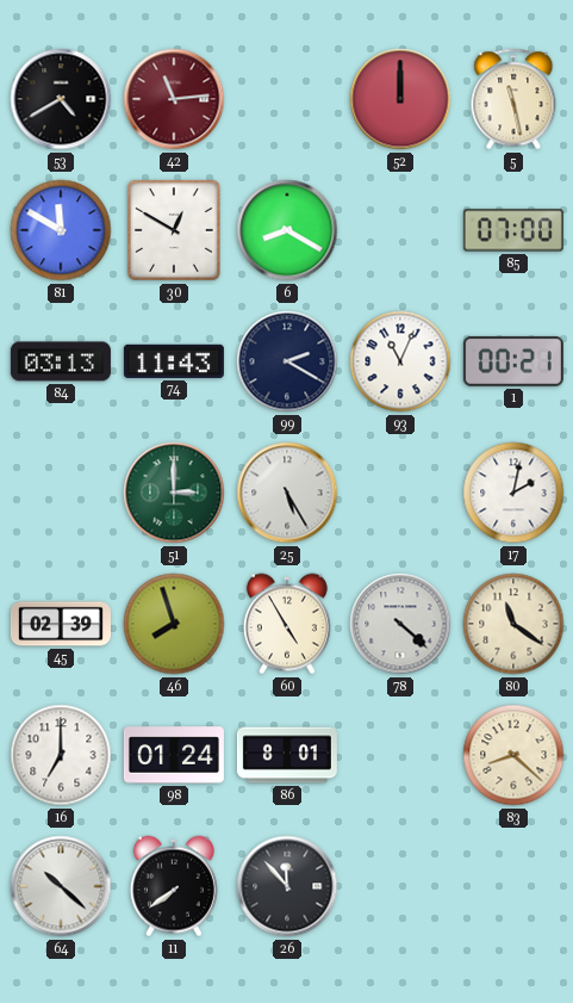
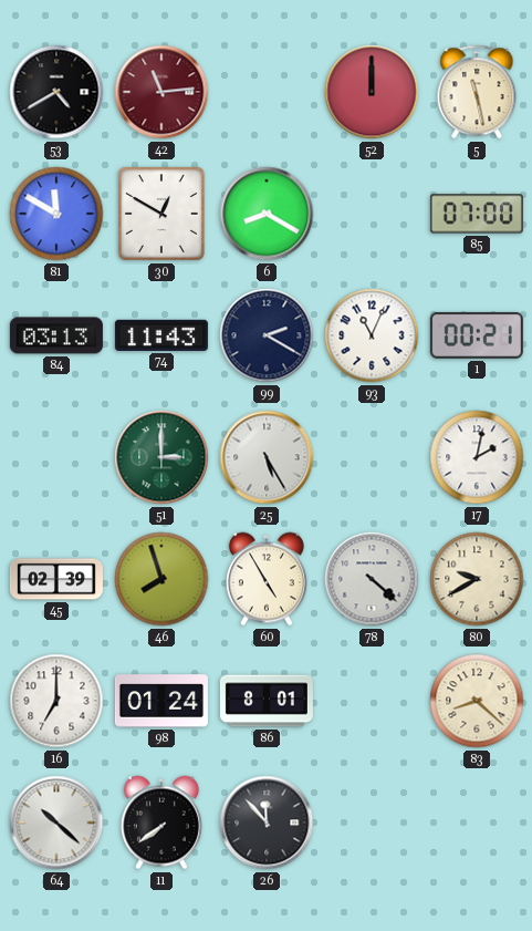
80: 11:21 -> 9:40
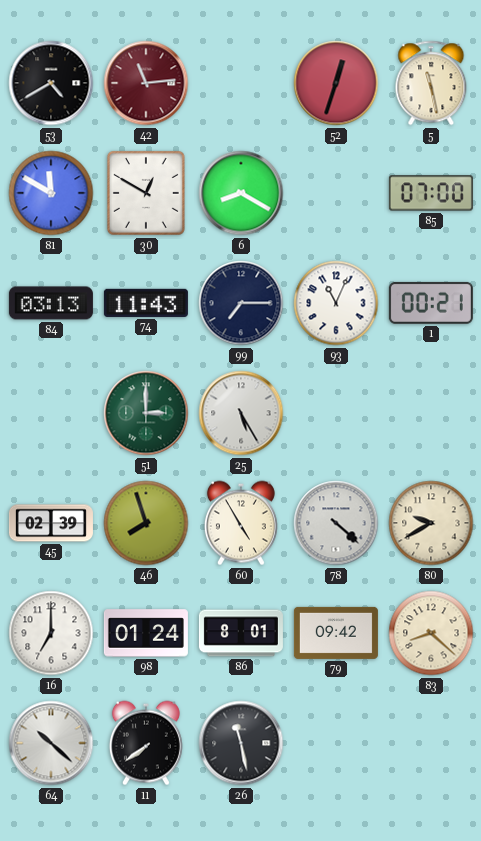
52: 12:00 -> 12:33
99: 2:20 -> 7:15
17: 2:02 -> none
79: none -> 09:42
26: 11:53 -> 11:28
